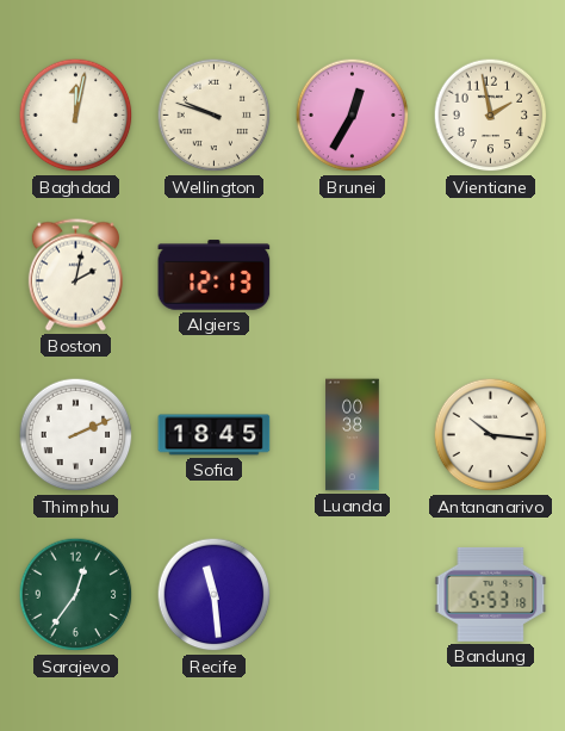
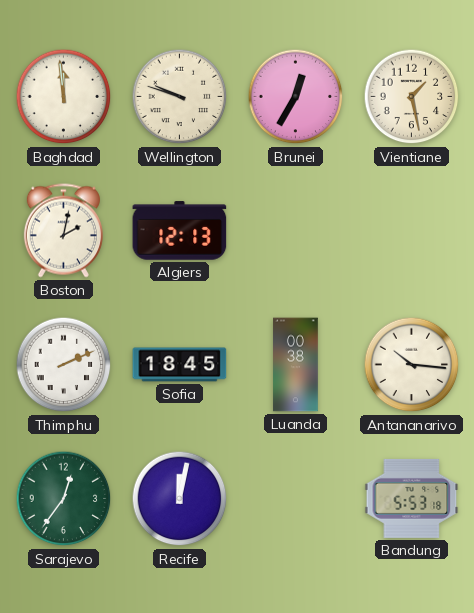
Baghdad: 12:02 -> 11:59
Vientiane: 1:58 -> 1:28
Recife: 11:29 -> 12:02
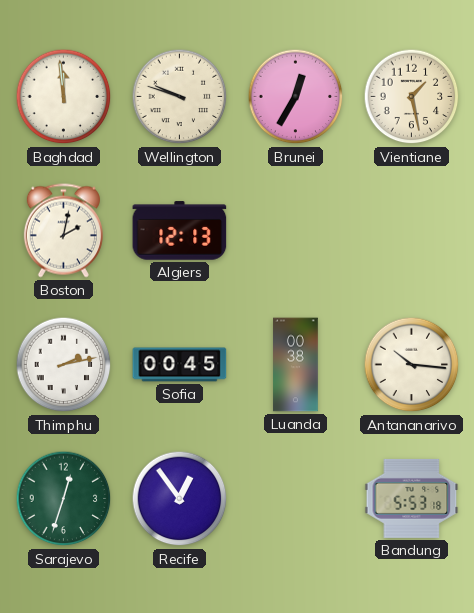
Thimphu: 2:11 -> 2:13
Sofia: 18:45 -> 00:45
Sarajevo: 12:36 -> 12:33
Recife: 12:02 -> 12:54
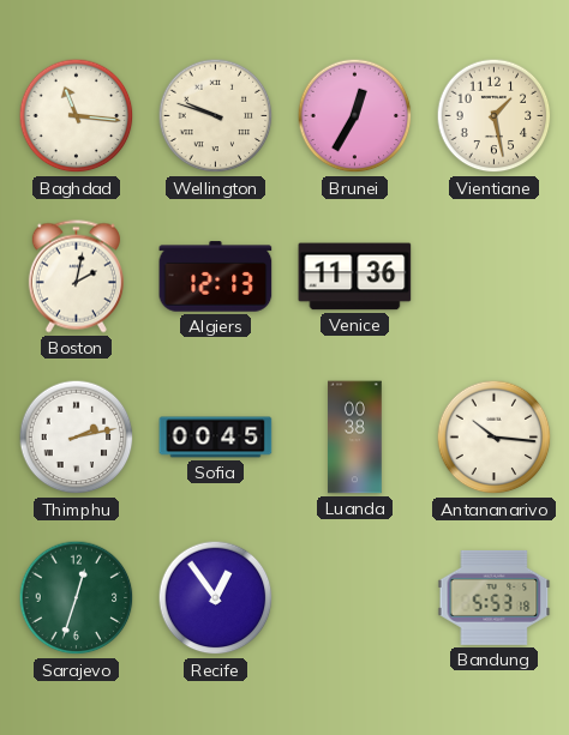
Baghdad: 11:59 -> 11:16
Venice: none -> 11:36
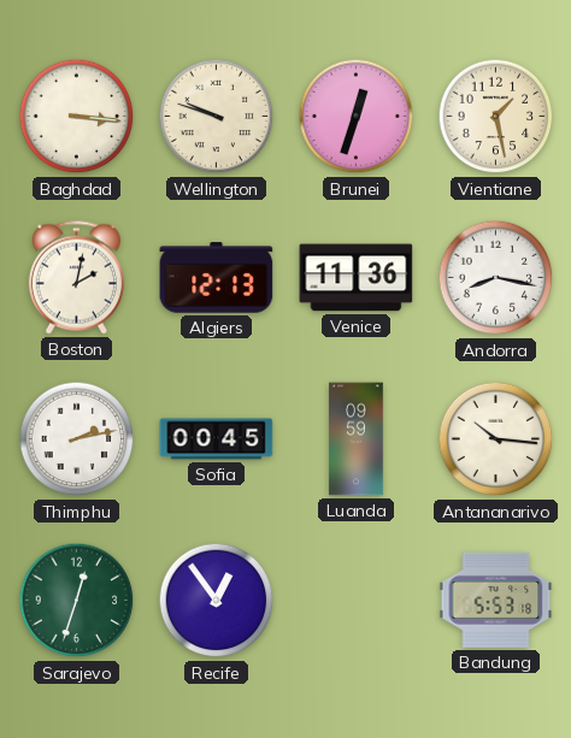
Baghdad: 11:16 -> 3:16
Brunei: 12:35 -> 12:33
Andorra: none -> 8:17
Luanda: 00:38 -> 09:59
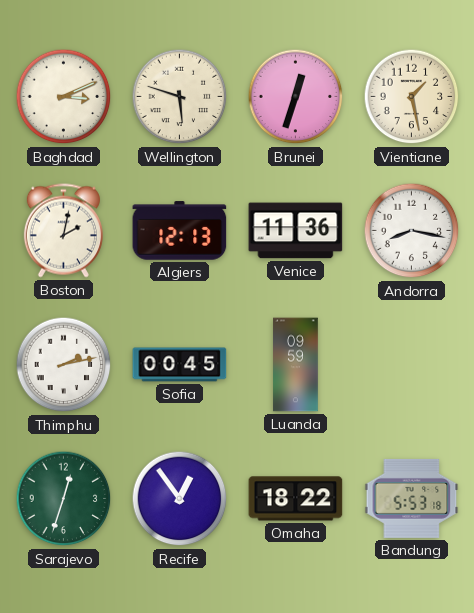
Baghdad: 3:16 -> 3:11
Wellington: 9:48 -> 5:48
Antananarivo: 10:16 -> none
Omaha: none -> 18:22
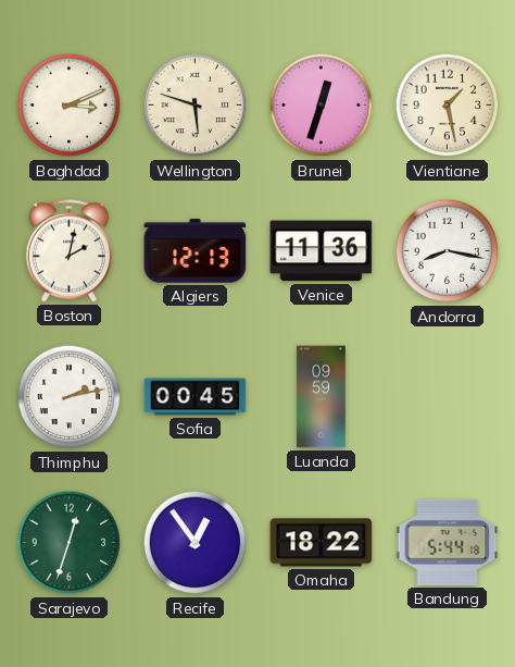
Bandung: 5:53 -> 5:44
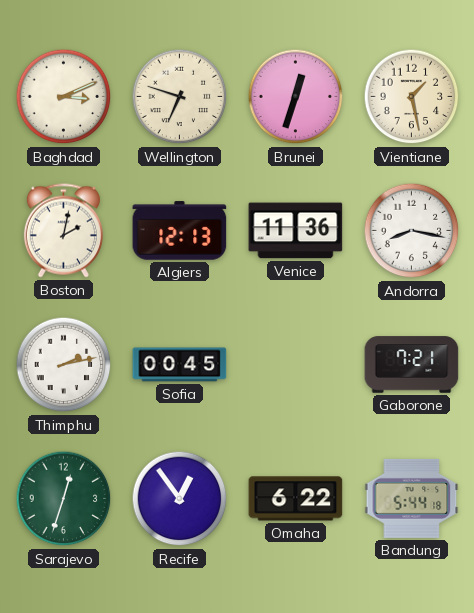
Wellington: 5:48 -> 6:48
Luanda: 09:59 -> none
Gaborone: none -> 7:21
Omaha: 18:22 -> 6:22
